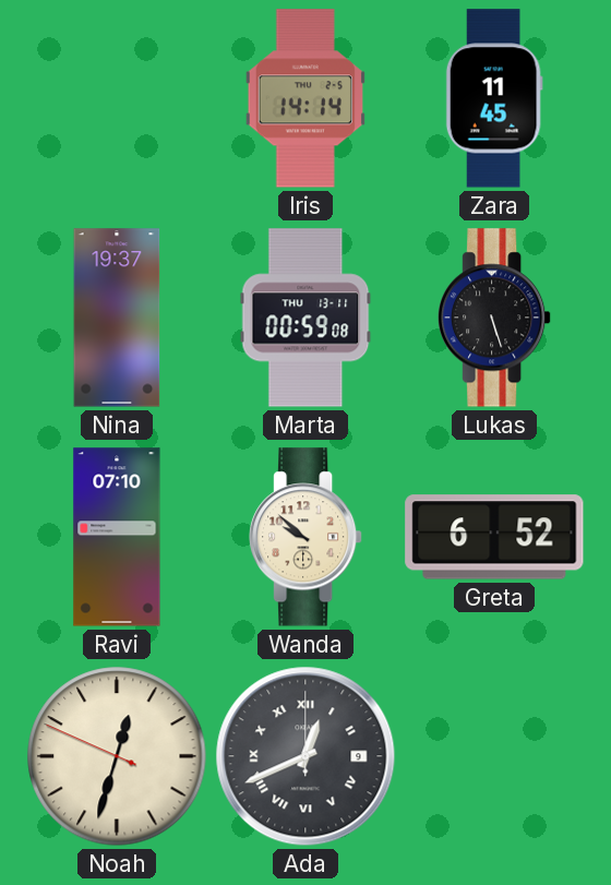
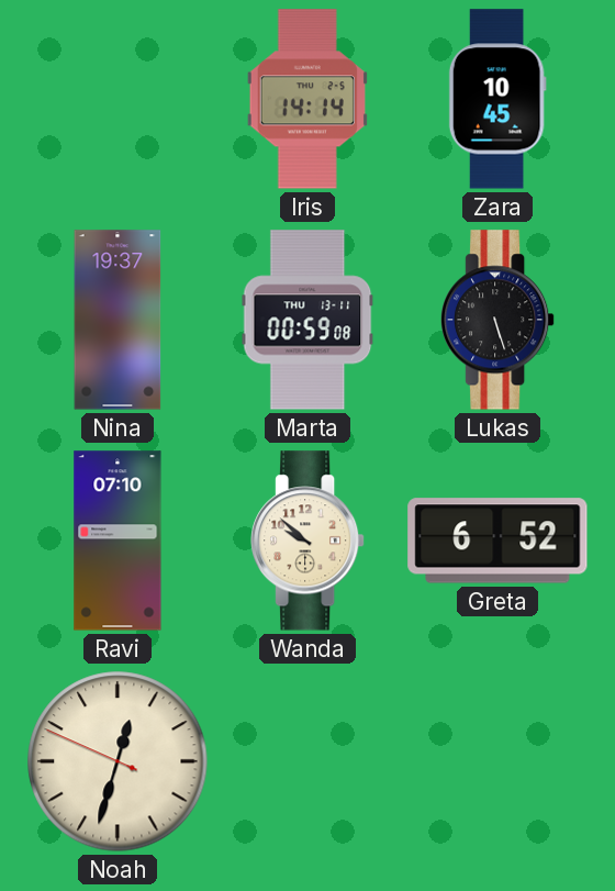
Zara: 11:45 -> 10:45
Ada: 12:41 -> none
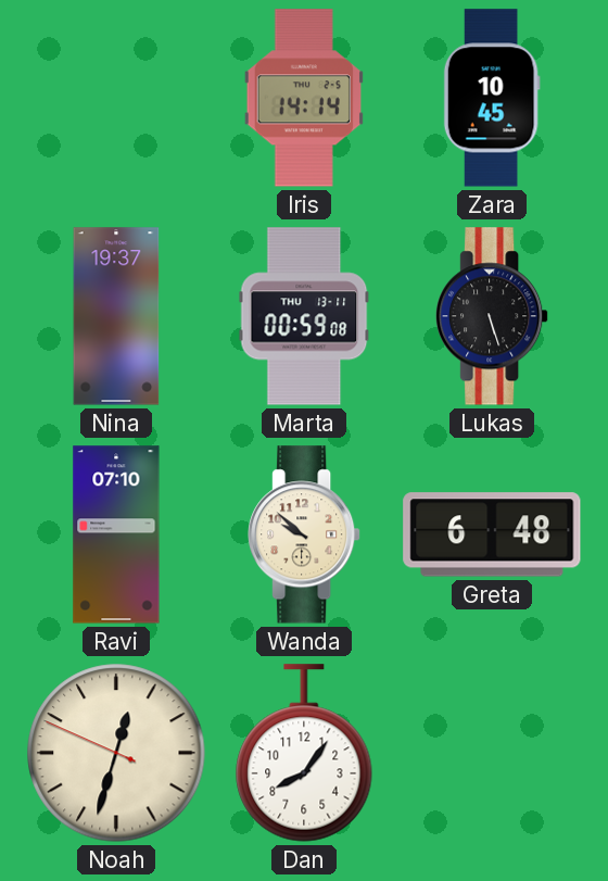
Greta: 6:52 -> 6:48
Dan: none -> 8:06
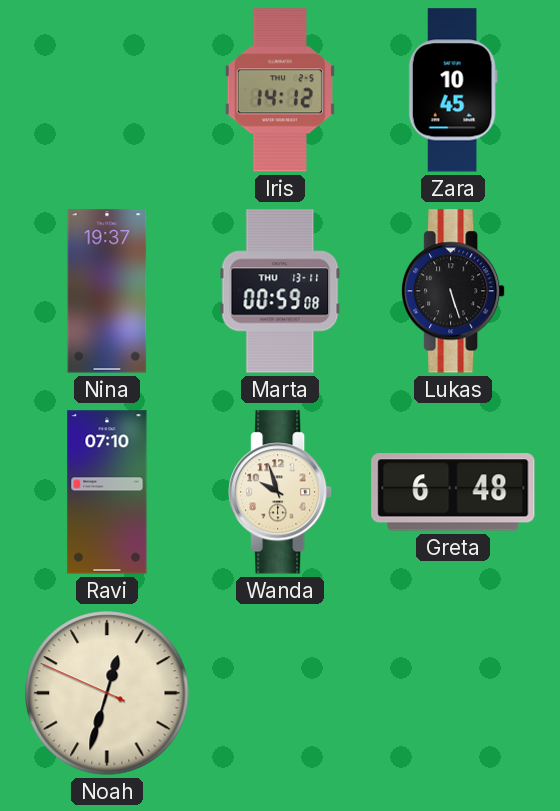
Iris: 14:14 -> 14:12
Wanda: 9:52 -> 9:57
Dan: 8:06 -> none
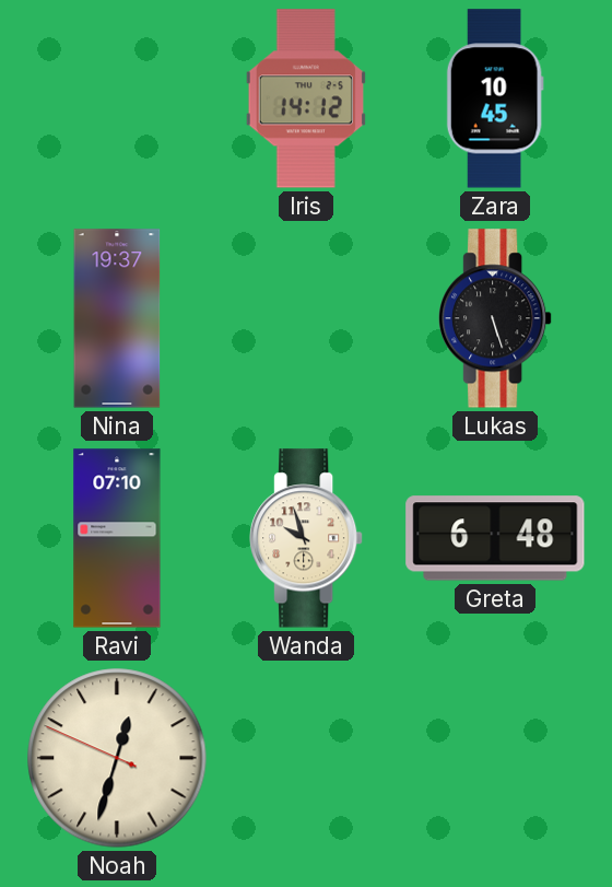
Marta: 00:59 -> none
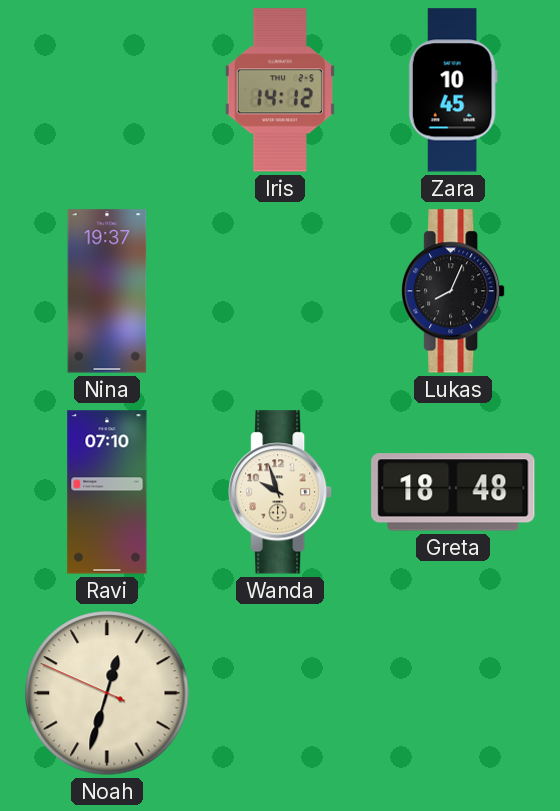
Lukas: 5:27 -> 8:04
Greta: 6:48 -> 18:48
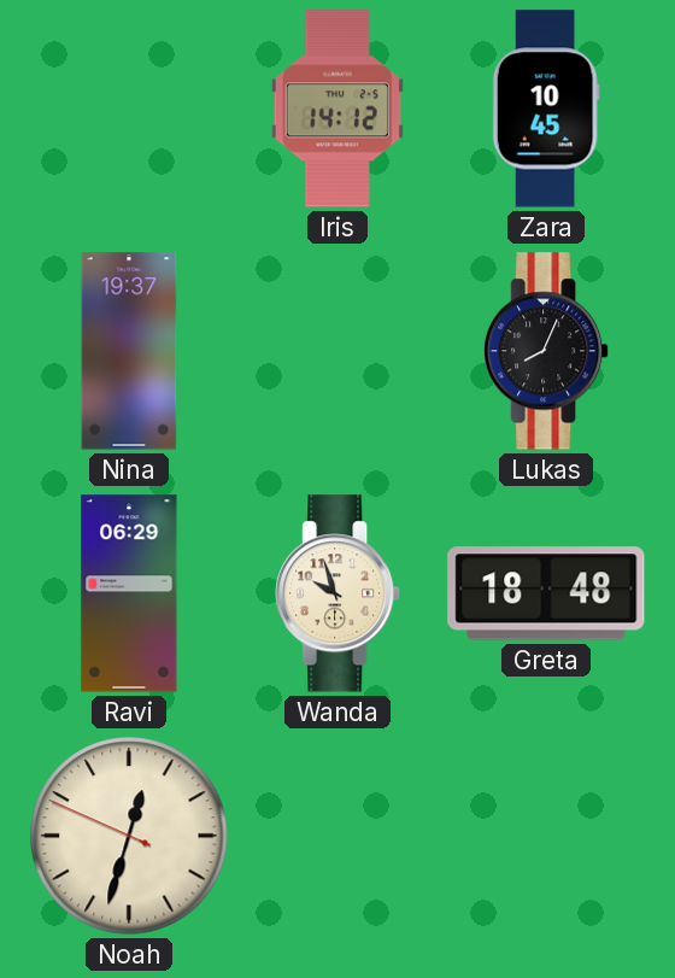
Ravi: 07:10 -> 06:29
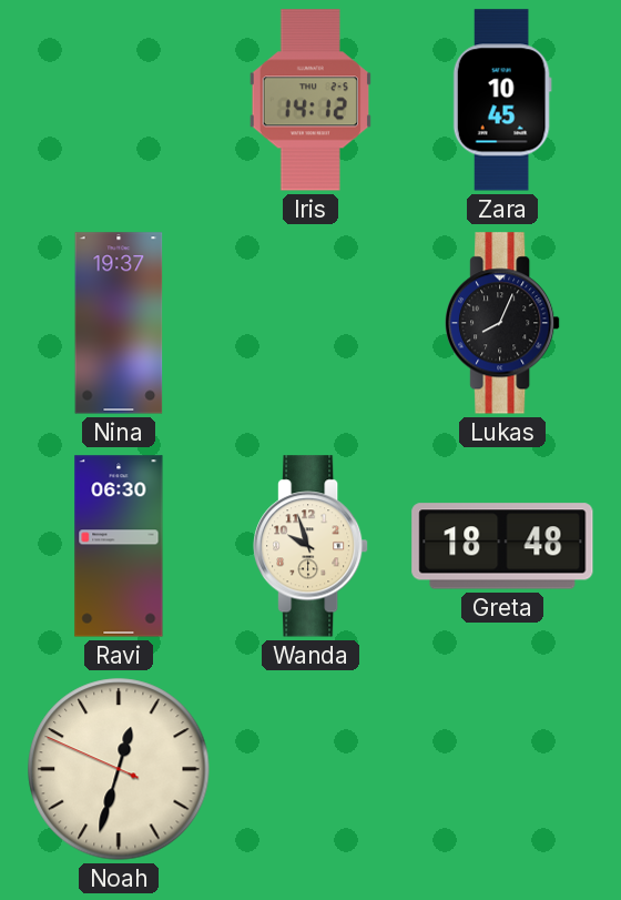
Ravi: 06:29 -> 06:30
